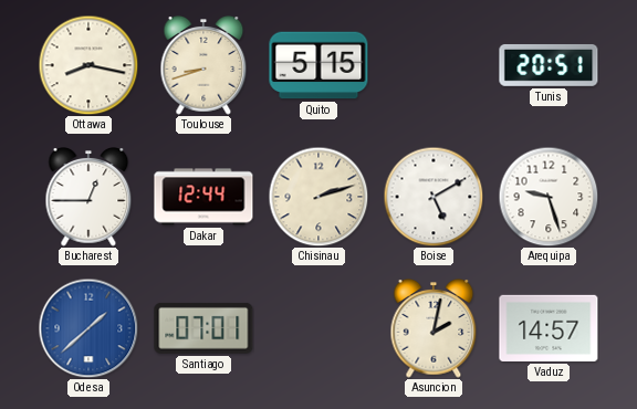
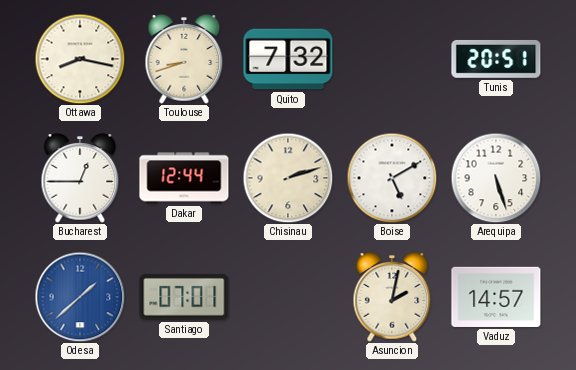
Quito: 5:15 -> 7:32
Arequipa: 9:27 -> 5:27
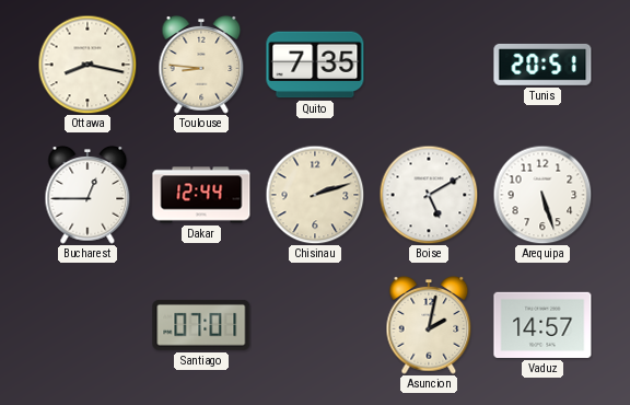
Toulouse: 8:42 -> 8:46
Quito: 7:32 -> 7:35
Odesa: 1:38 -> none
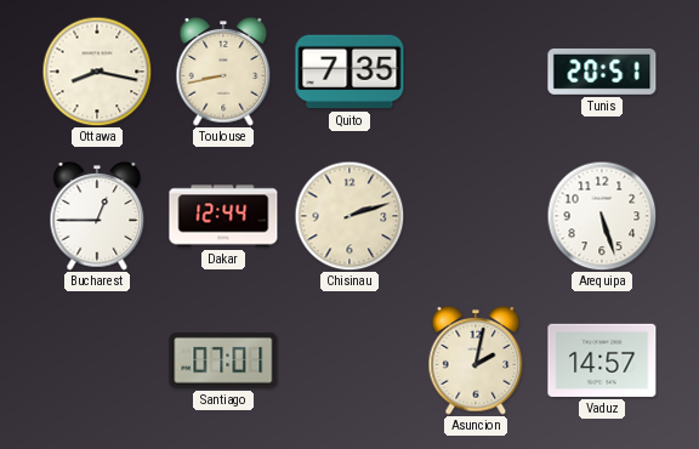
Toulouse: 8:46 -> 8:43
Boise: 5:10 -> none
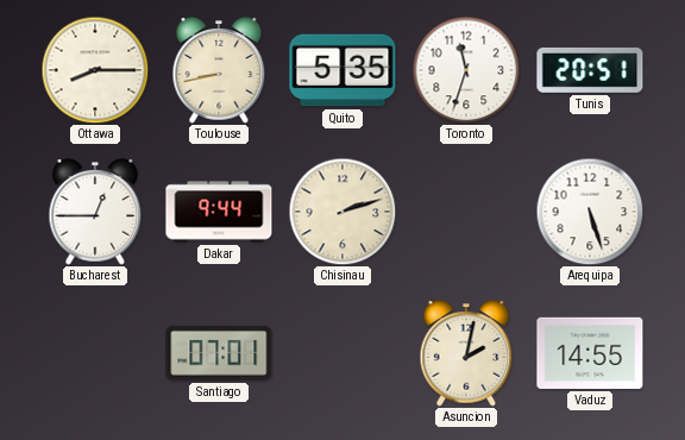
Ottawa: 8:17 -> 8:15
Quito: 7:35 -> 5:35
Toronto: none -> 11:33
Dakar: 12:44 -> 9:44
Vaduz: 14:57 -> 14:55
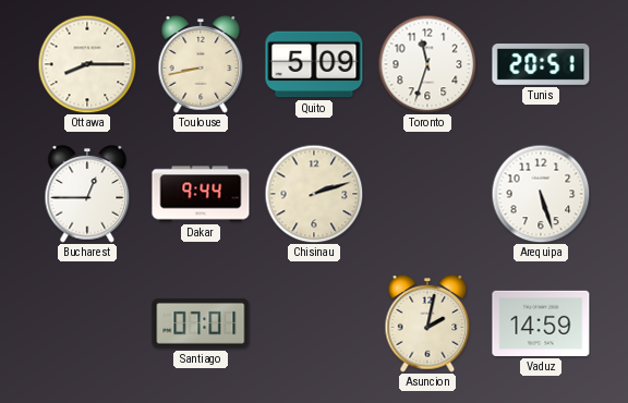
Quito: 5:35 -> 5:09
Vaduz: 14:55 -> 14:59
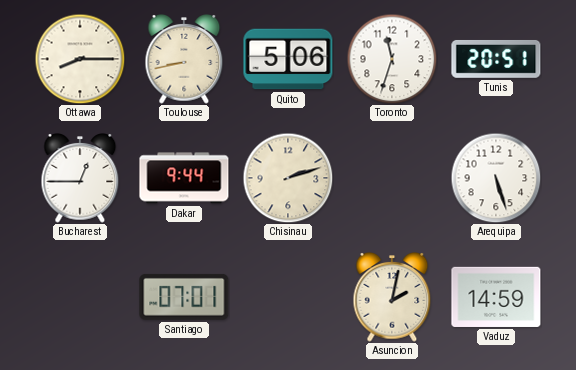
Quito: 5:09 -> 5:06
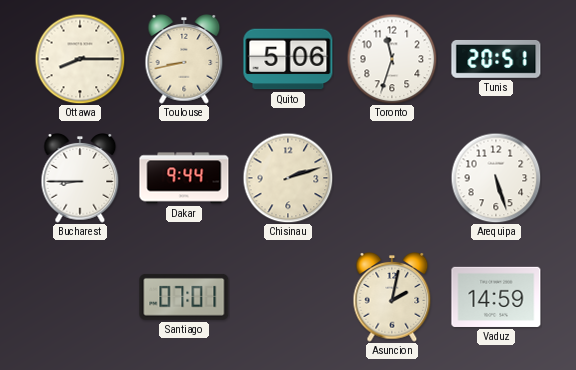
Bucharest: 12:45 -> 8:45
